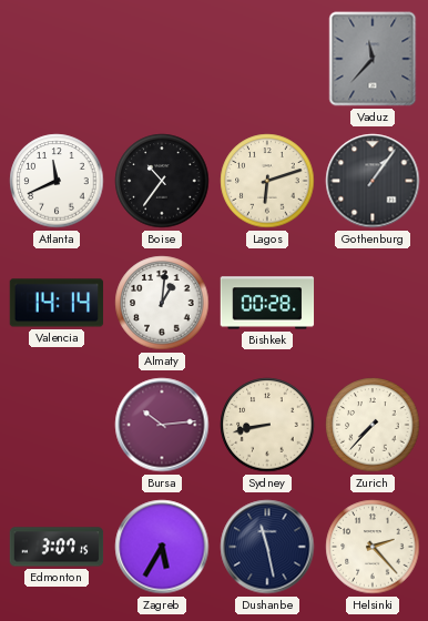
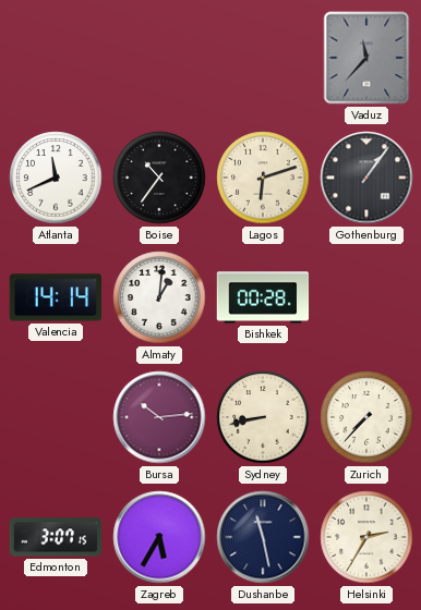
Helsinki: 2:23 -> 2:35
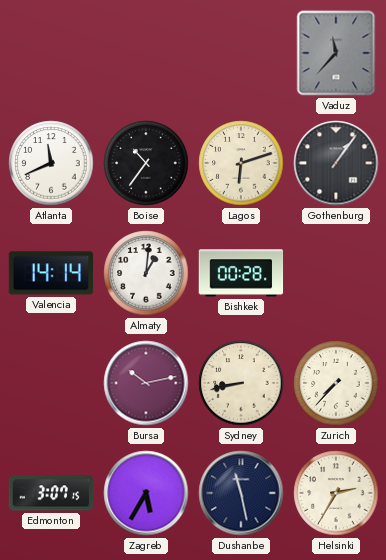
Bursa: 10:14 -> 10:13
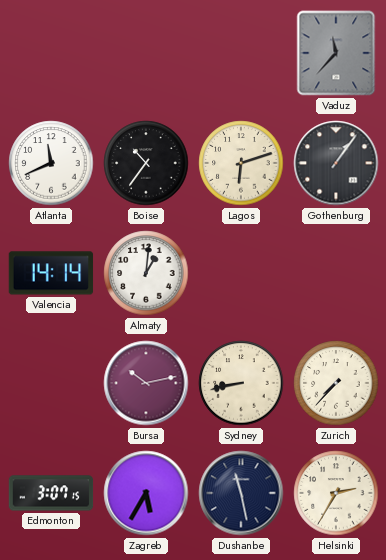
Bishkek: 00:28 -> none
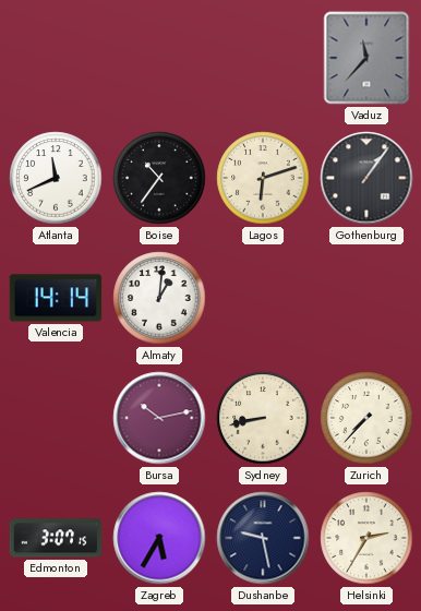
Dushanbe: 11:28 -> 9:28
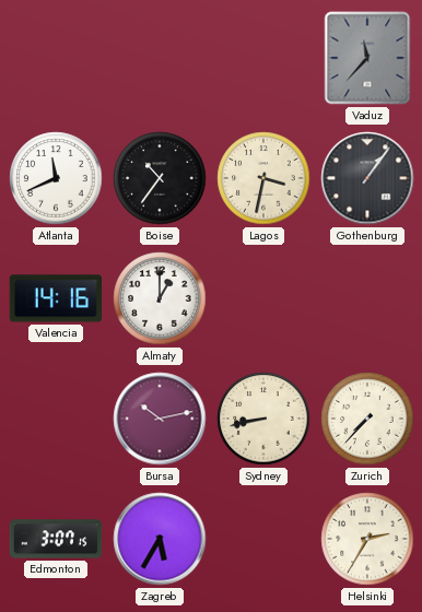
Lagos: 6:12 -> 3:32
Valencia: 14:14 -> 14:16
Almaty: 1:01 -> 1:00
Dushanbe: 9:28 -> none
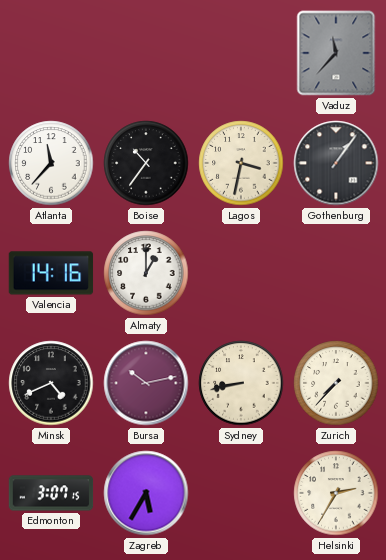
Atlanta: 11:41 -> 11:37
Minsk: none -> 4:41
